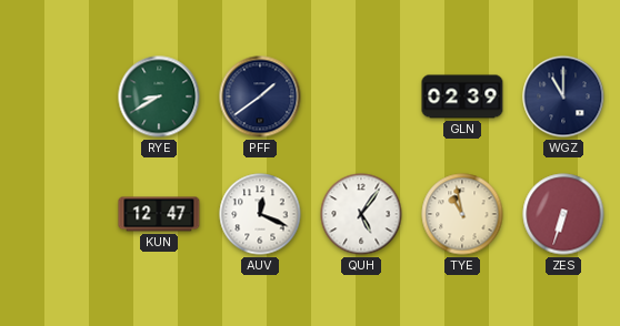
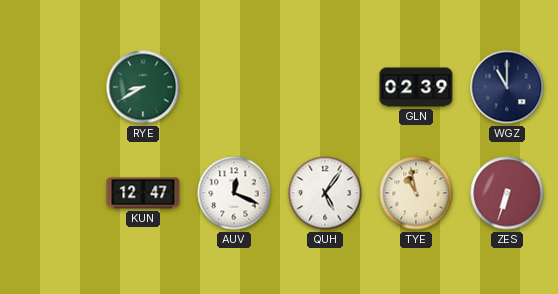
PFF: 1:39 -> none
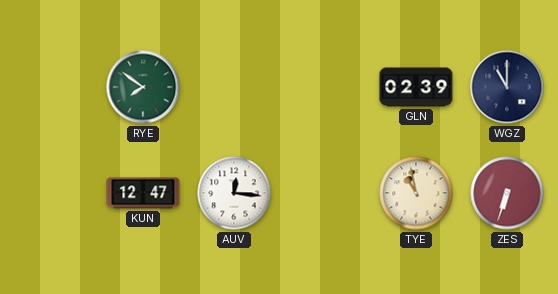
RYE: 8:40 -> 7:51
AUV: 12:19 -> 12:16
QUH: 5:06 -> none
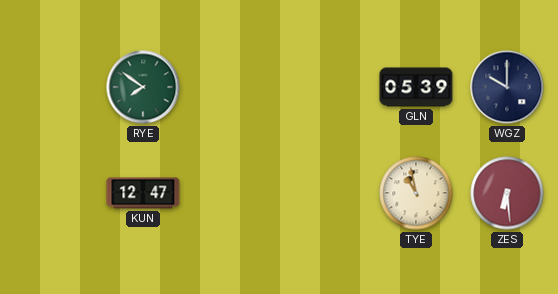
GLN: 02:39 -> 05:39
WGZ: 11:00 -> 10:00
AUV: 12:16 -> none
ZES: 6:33 -> 6:29
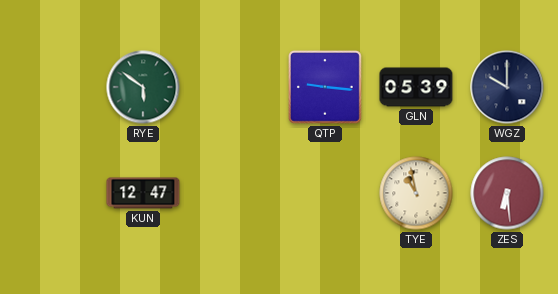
RYE: 7:51 -> 5:51
QTP: none -> 9:16
